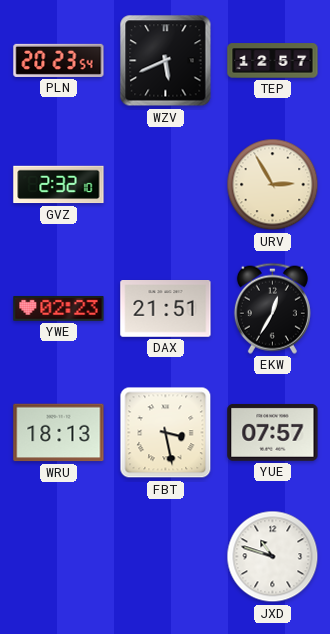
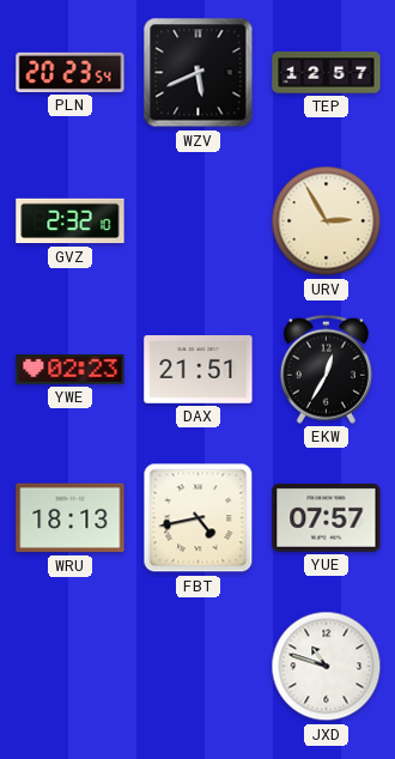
FBT: 3:28 -> 4:43
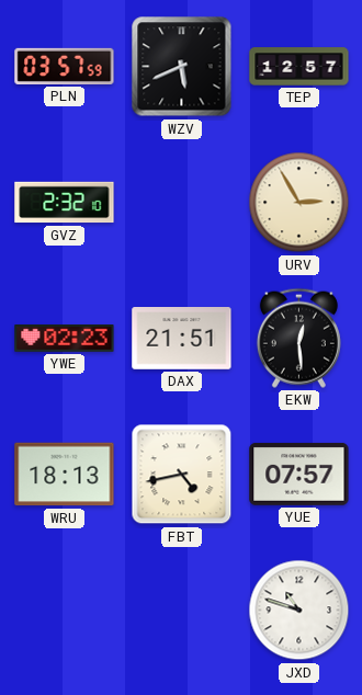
PLN: 20:23 -> 03:57
EKW: 12:35 -> 12:29
